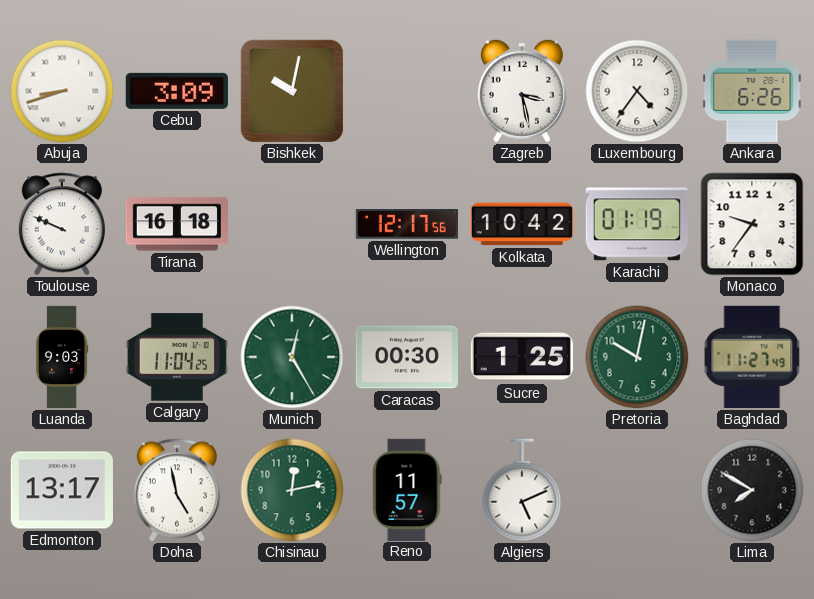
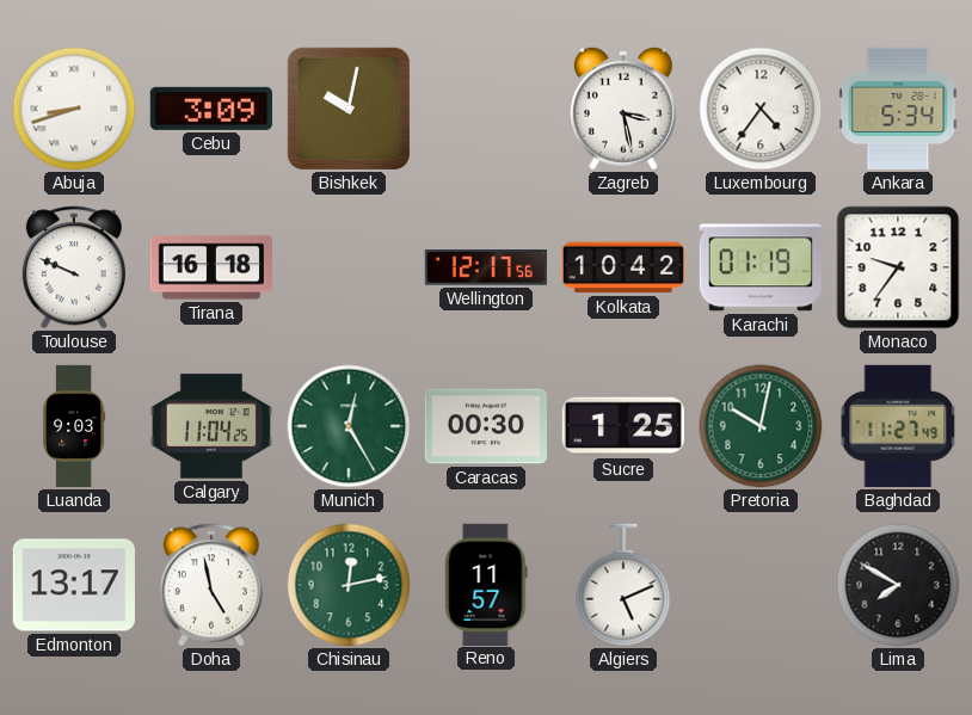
Ankara: 6:26 -> 5:34
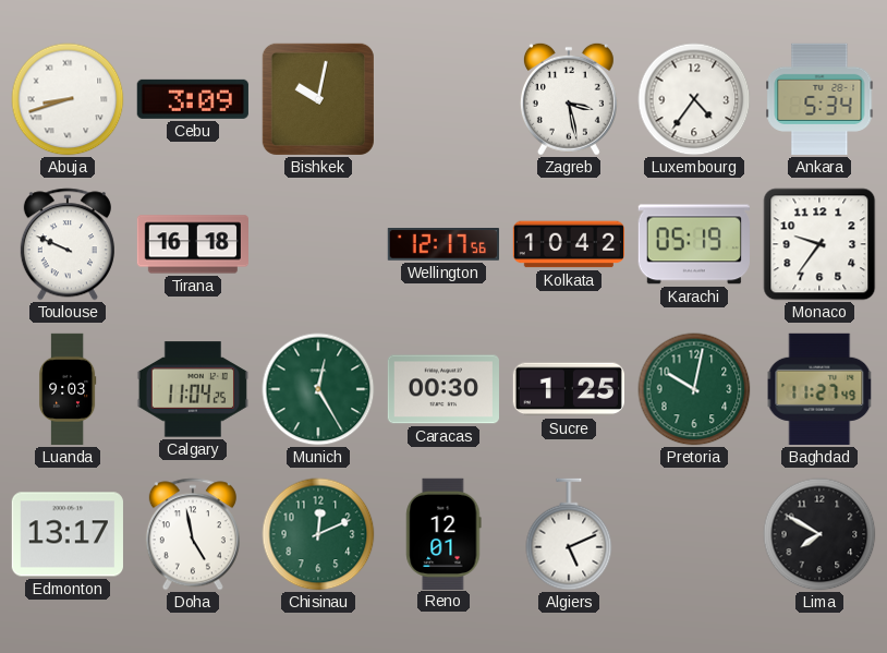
Karachi: 01:19 -> 05:19
Chisinau: 12:13 -> 12:11
Reno: 11:57 -> 12:01
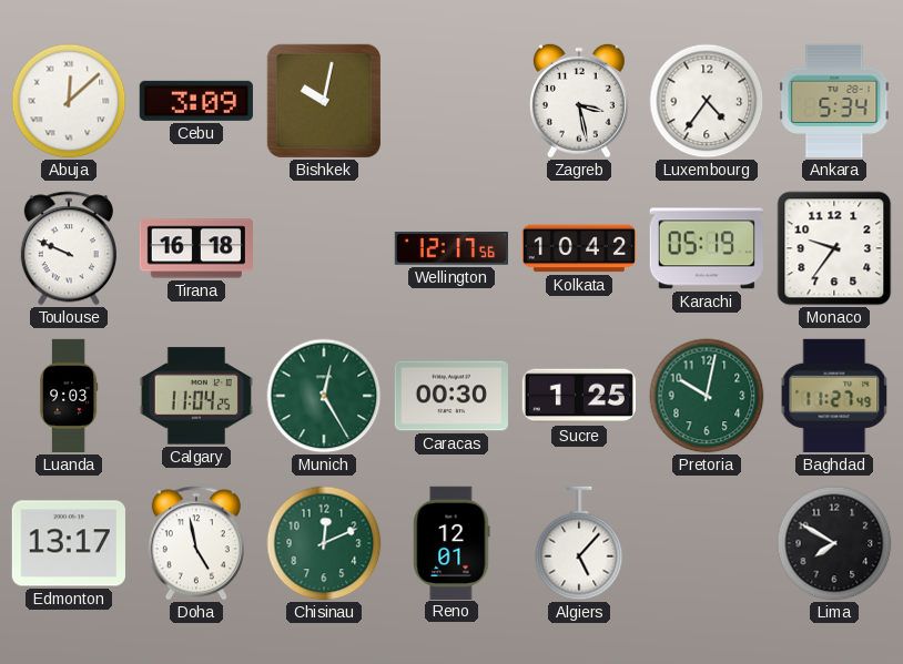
Abuja: 8:42 -> 12:08
Algiers: 5:11 -> 5:07
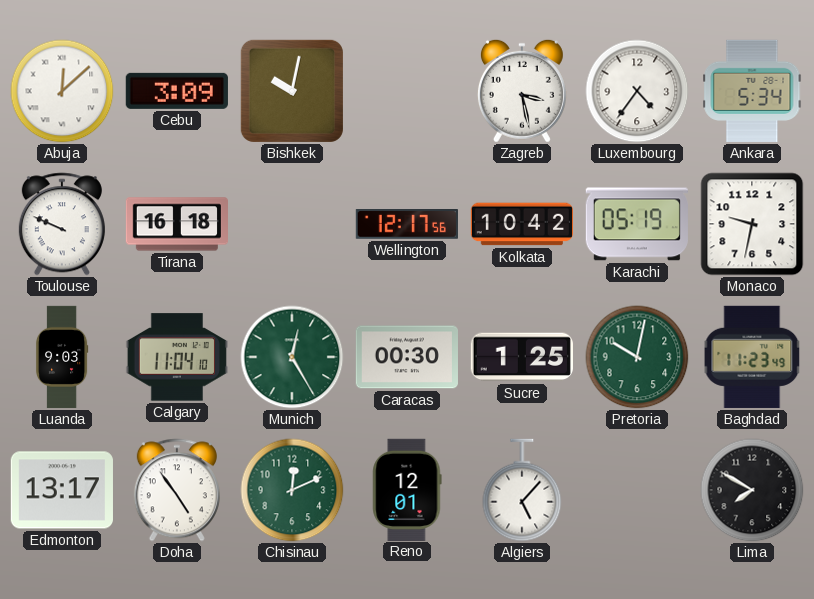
Monaco: 9:36 -> 9:32
Calgary: 11:04:25 -> 11:04:10
Baghdad: 11:27 -> 11:23
Doha: 4:58 -> 4:54
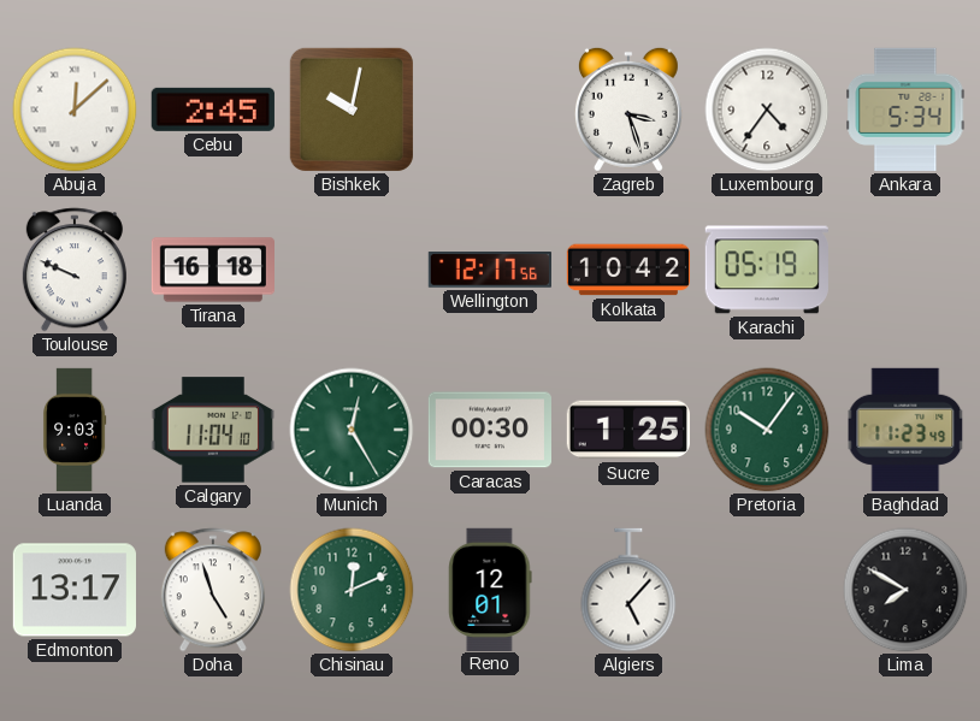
Cebu: 3:09 -> 2:45
Zagreb: 3:28 -> 3:27
Monaco: 9:32 -> none
Pretoria: 10:02 -> 10:06
Doha: 4:54 -> 4:57
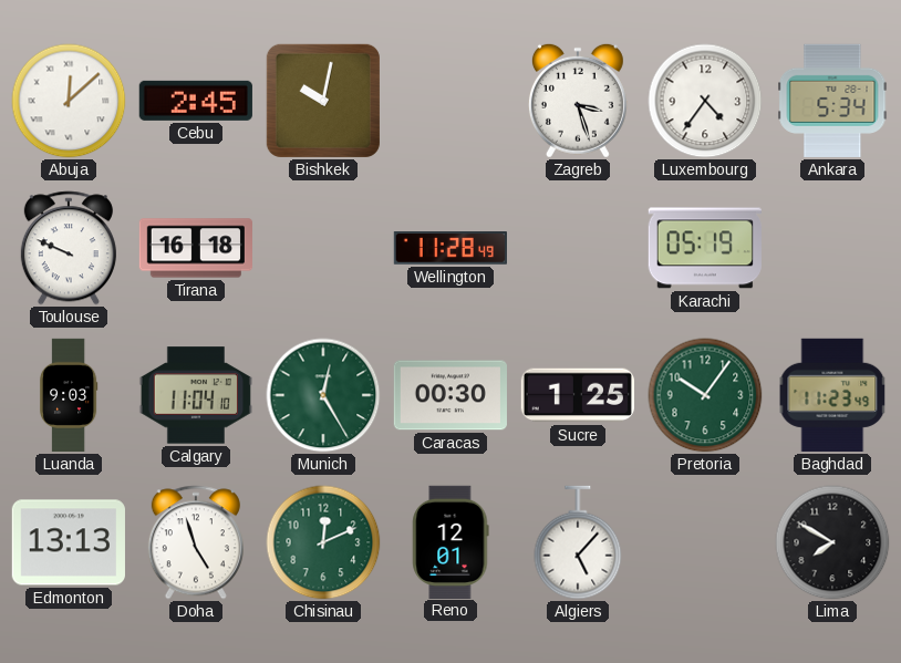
Wellington: 12:17 -> 11:28
Kolkata: 10:42 -> none
Edmonton: 13:17 -> 13:13
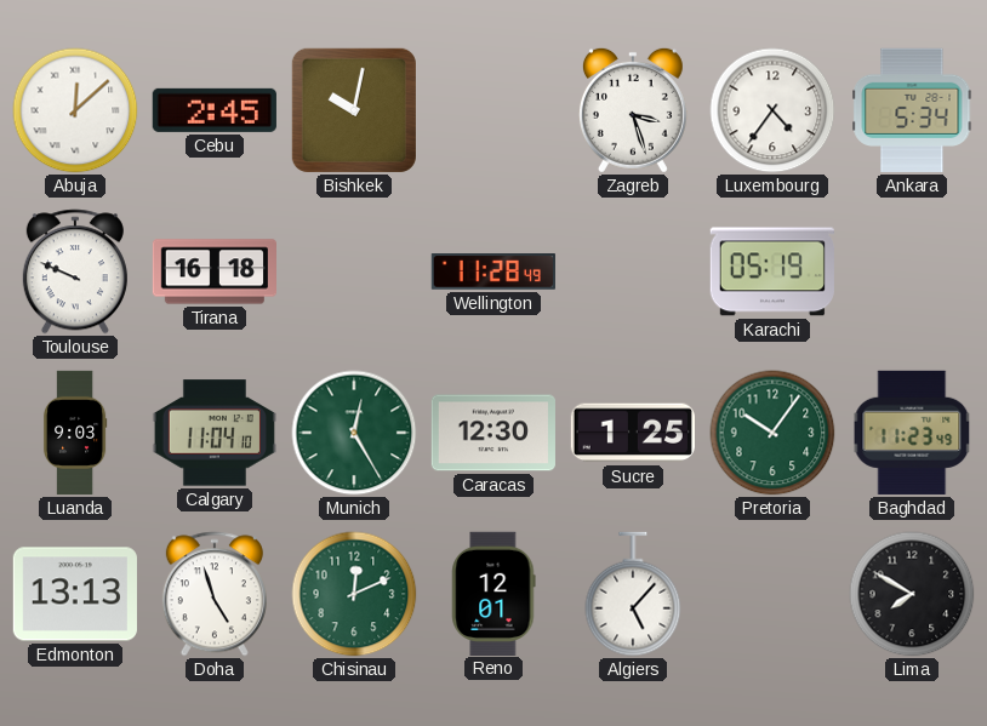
Caracas: 00:30 -> 12:30
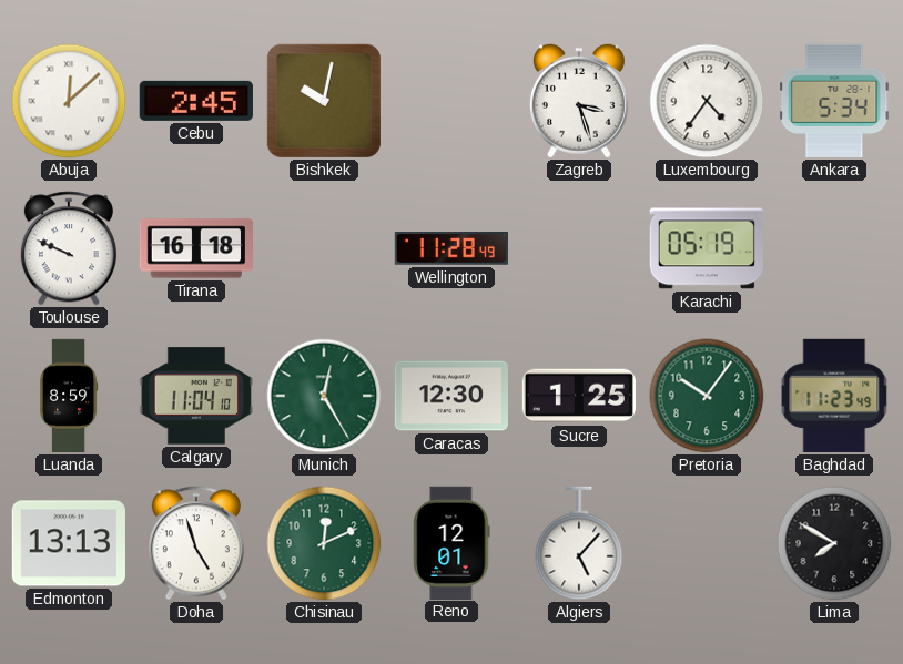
Luanda: 9:03 -> 8:59
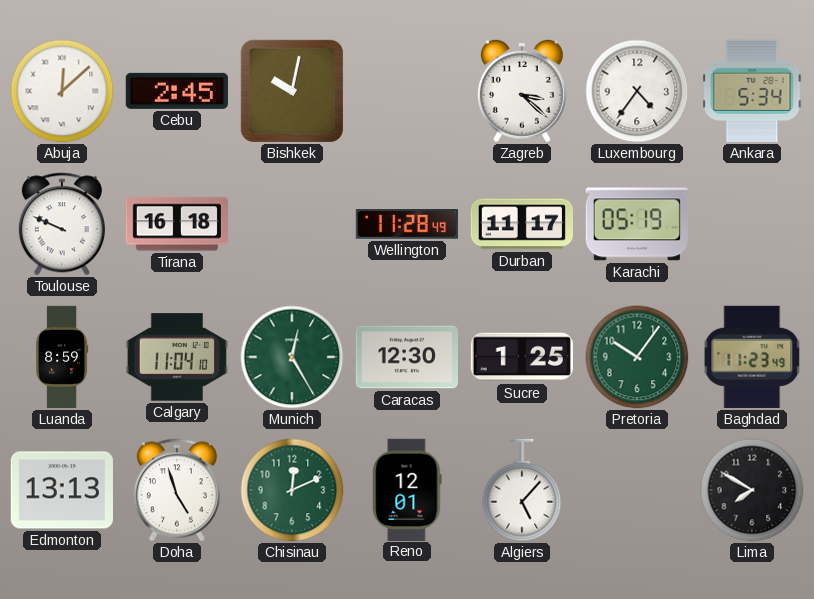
Zagreb: 3:27 -> 3:22
Durban: none -> 11:17
